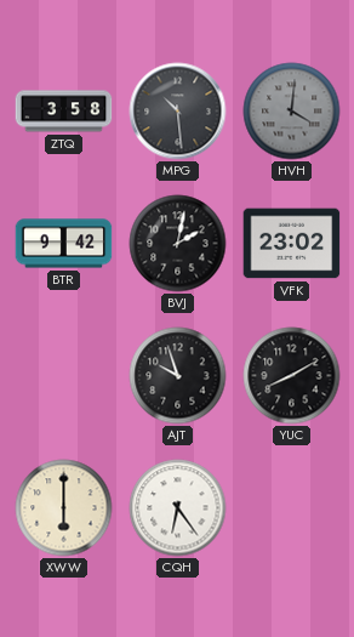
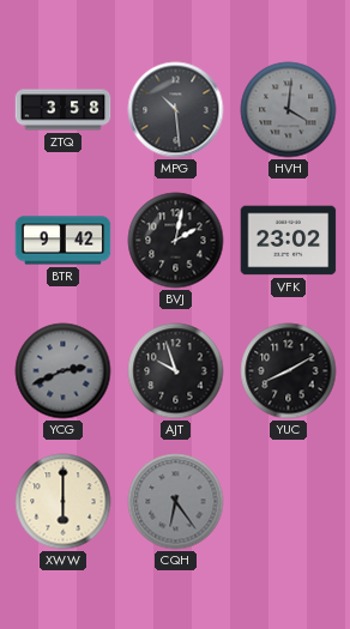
YCG: none -> 2:41
CQH dial: white -> grey
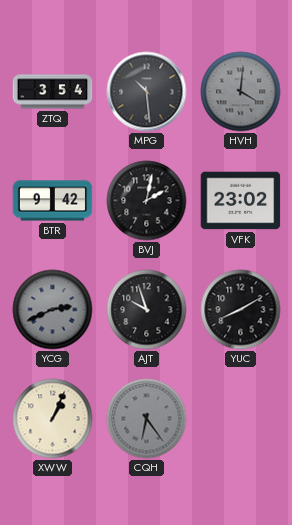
ZTQ: 3:58 -> 3:54
XWW: 6:00 -> 1:04
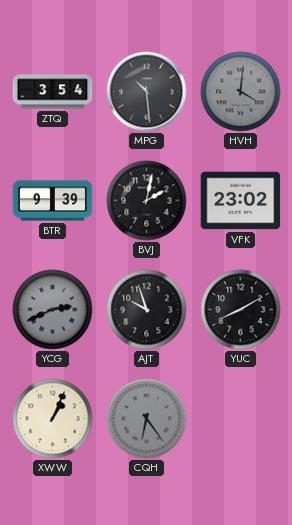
BTR: 9:42 -> 9:39
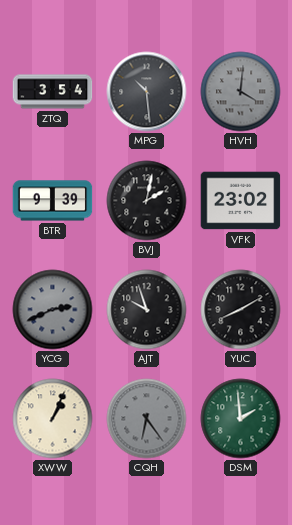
DSM: none -> 1:59
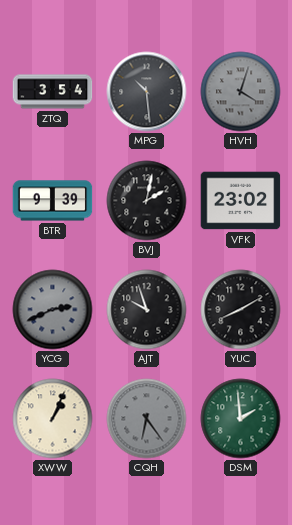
HVH: 4:01 -> 4:03
